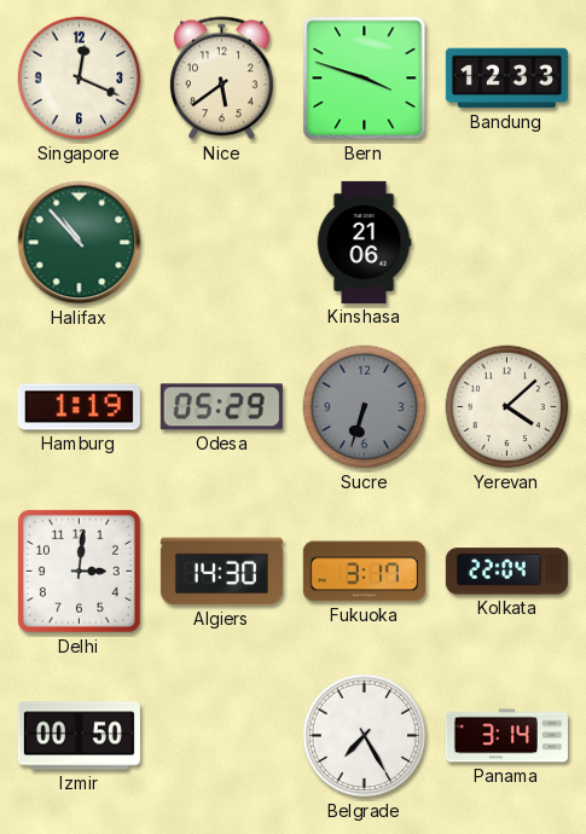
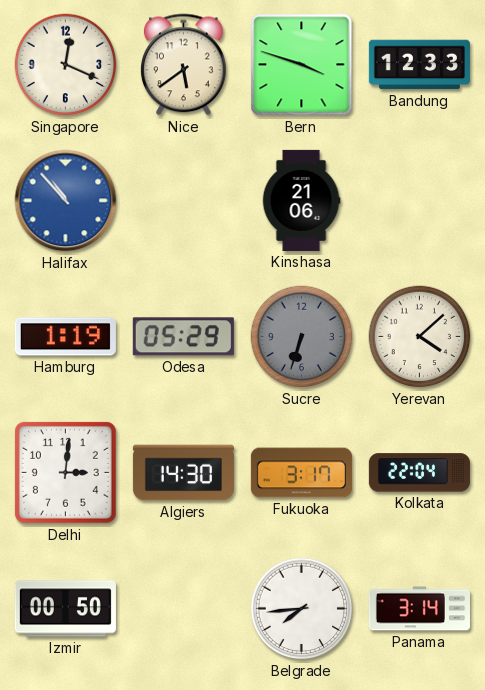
Halifax dial: green -> blue
Belgrade: 7:25 -> 7:44
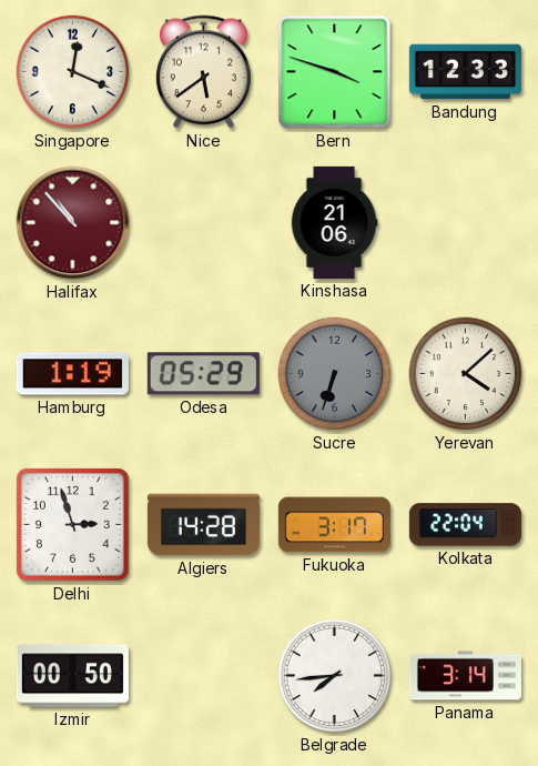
Halifax dial: blue -> burgundy
Delhi: 3:01 -> 2:57
Algiers: 14:30 -> 14:28
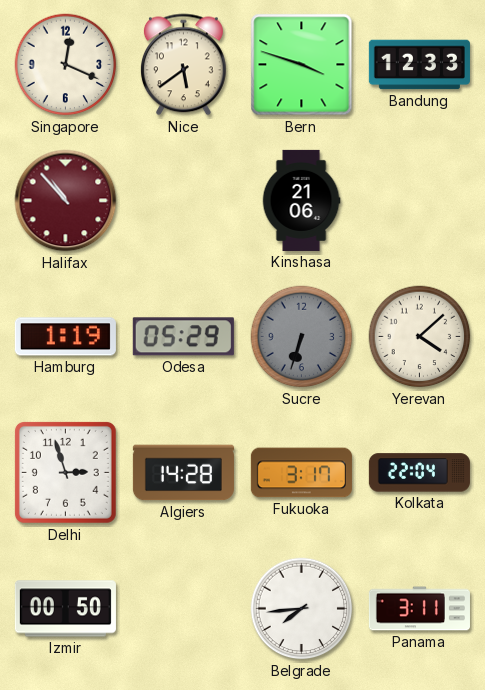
Panama: 3:14 -> 3:11
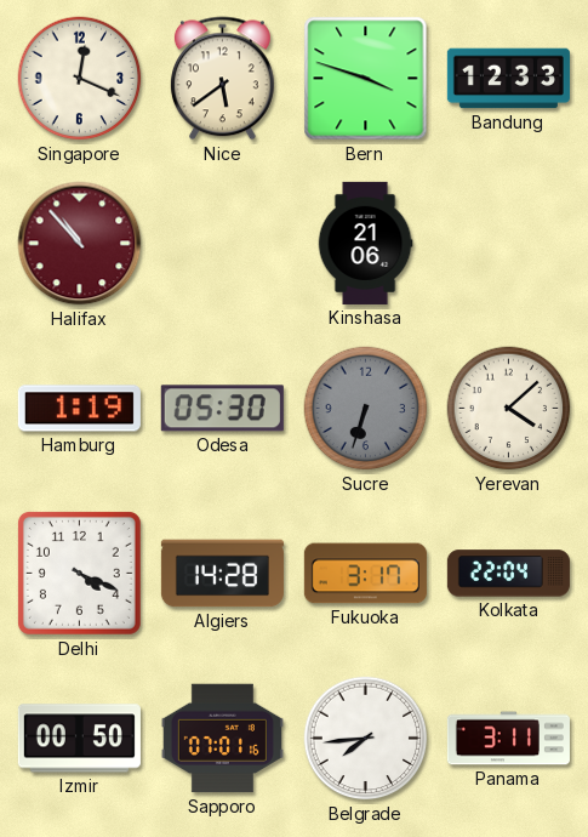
Odesa: 05:29 -> 05:30
Delhi: 2:57 -> 4:19
Sapporo: none -> 07:01
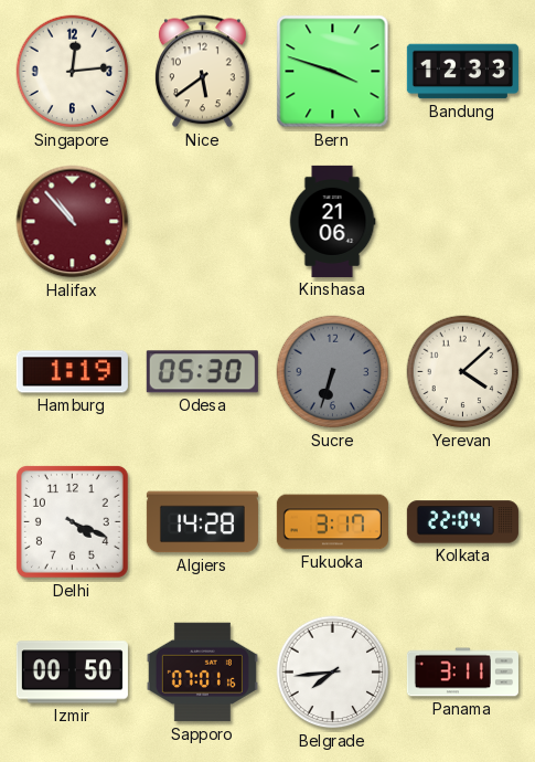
Singapore: 12:19 -> 12:14
